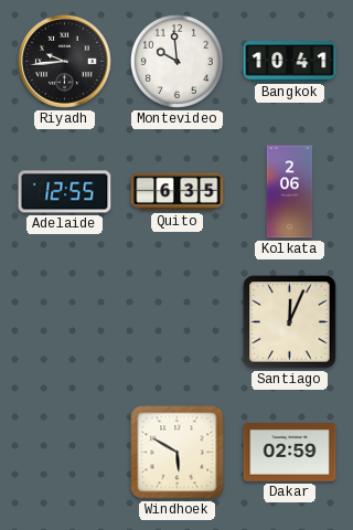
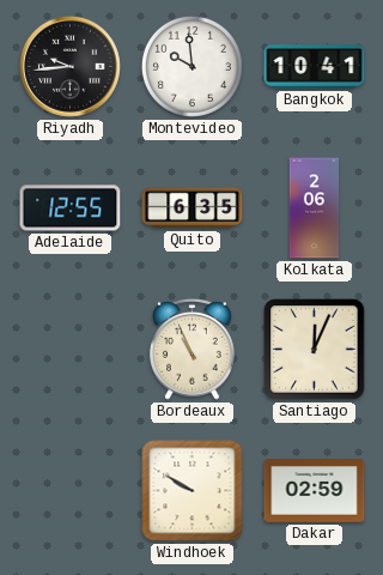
Bordeaux: none -> 10:56
Windhoek: 5:50 -> 9:50
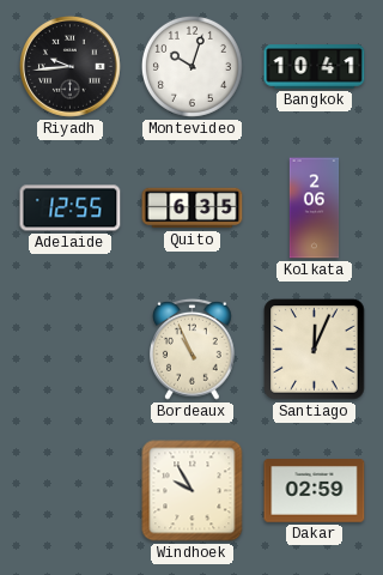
Montevideo: 9:59 -> 10:03
Windhoek: 9:50 -> 9:55
